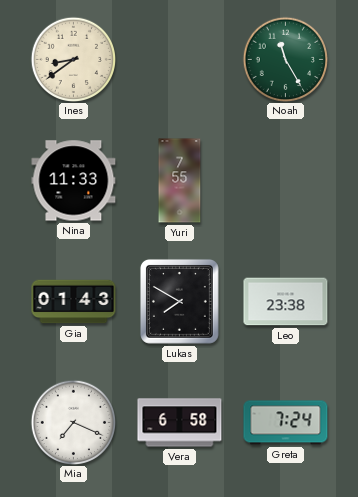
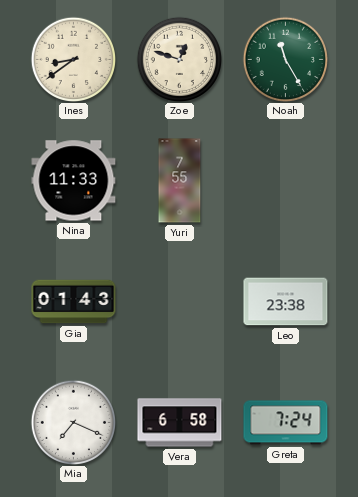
Zoe: none -> 12:48
Lukas: 7:50 -> none
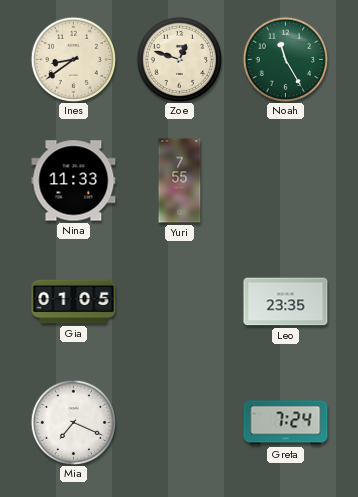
Gia: 01:43 -> 01:05
Leo: 23:38 -> 23:35
Vera: 6:58 -> none
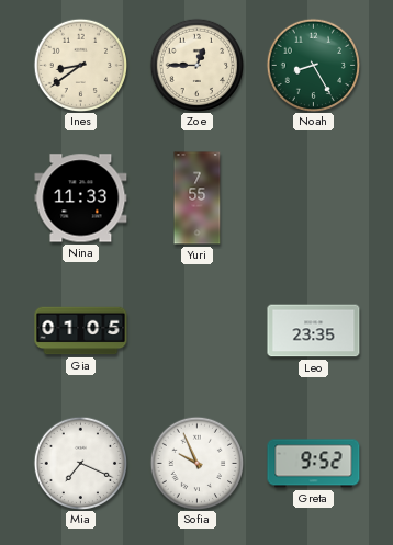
Zoe: 12:48 -> 12:45
Noah: 11:25 -> 8:25
Sofia: none -> 9:56
Greta: 7:24 -> 9:52
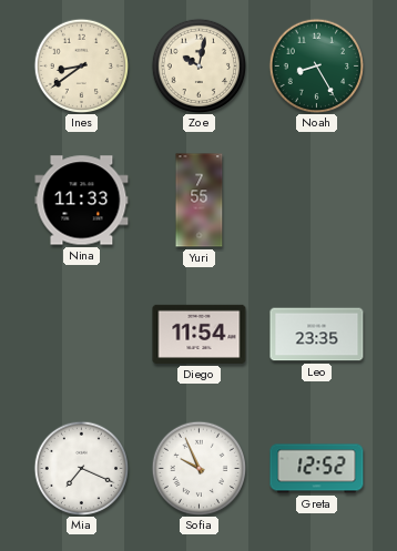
Zoe: 12:45 -> 10:02
Gia: 01:05 -> none
Diego: none -> 11:54
Greta: 9:52 -> 12:52
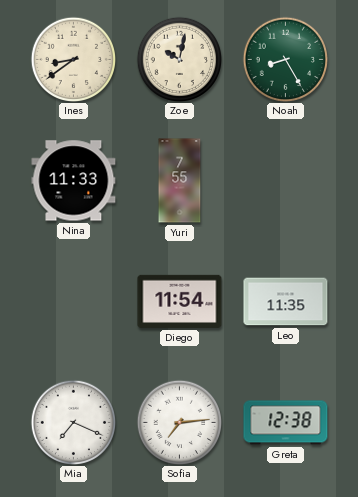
Leo: 23:35 -> 11:35
Sofia: 9:56 -> 7:14
Greta: 12:52 -> 12:38
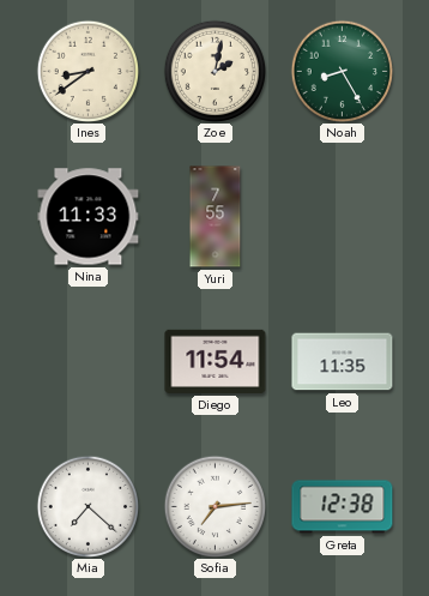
Zoe: 10:02 -> 2:02
Mia: 7:19 -> 7:22
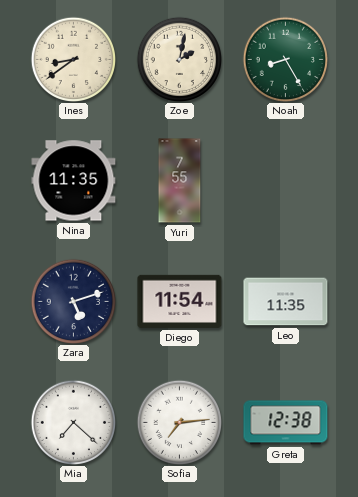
Nina: 11:33 -> 11:35
Zara: none -> 5:12
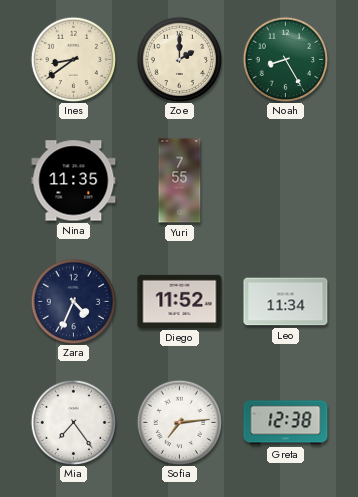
Zoe: 2:02 -> 2:00
Zara: 5:12 -> 4:34
Diego: 11:54 -> 11:52
Leo: 11:35 -> 11:34
Mia: 7:22 -> 7:24
